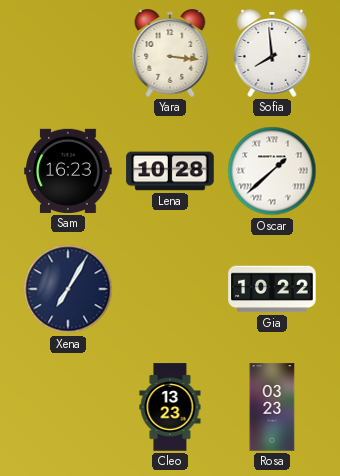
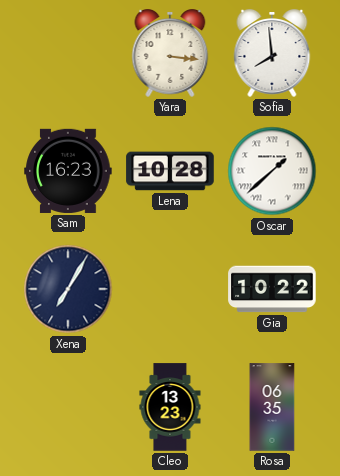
Rosa: 03:23 -> 06:35
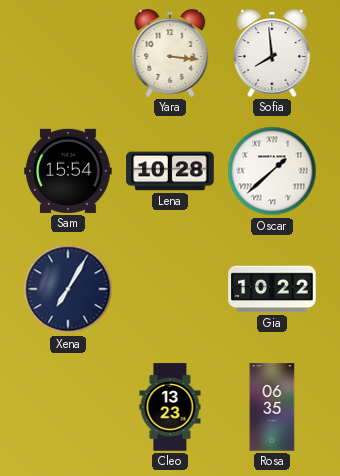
Sam: 16:23 -> 15:54
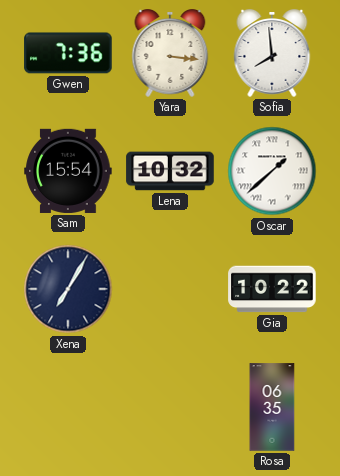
Gwen: none -> 7:36
Lena: 10:28 -> 10:32
Cleo: 13:23 -> none
